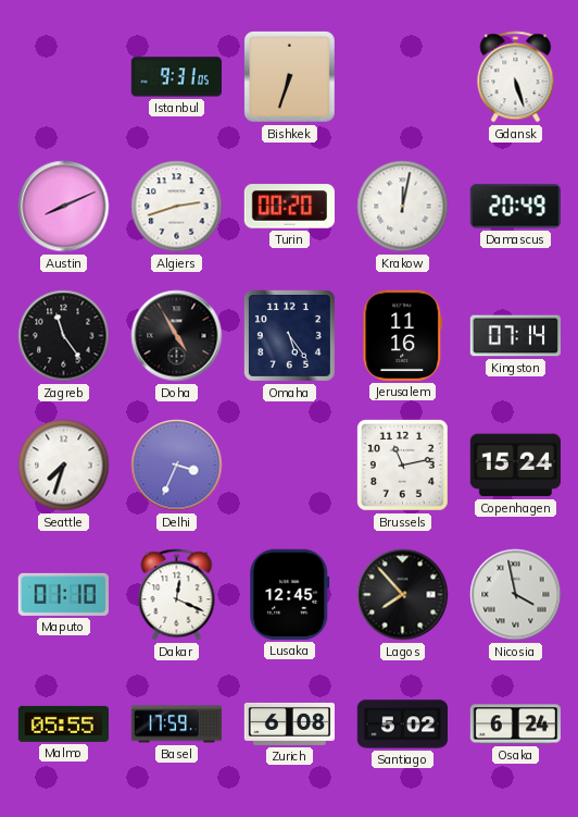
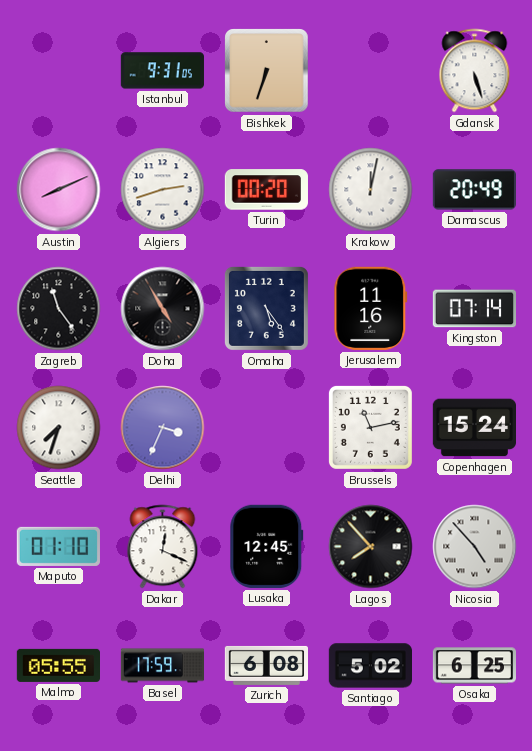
Nicosia: 3:58 -> 4:53
Osaka: 6:24 -> 6:25
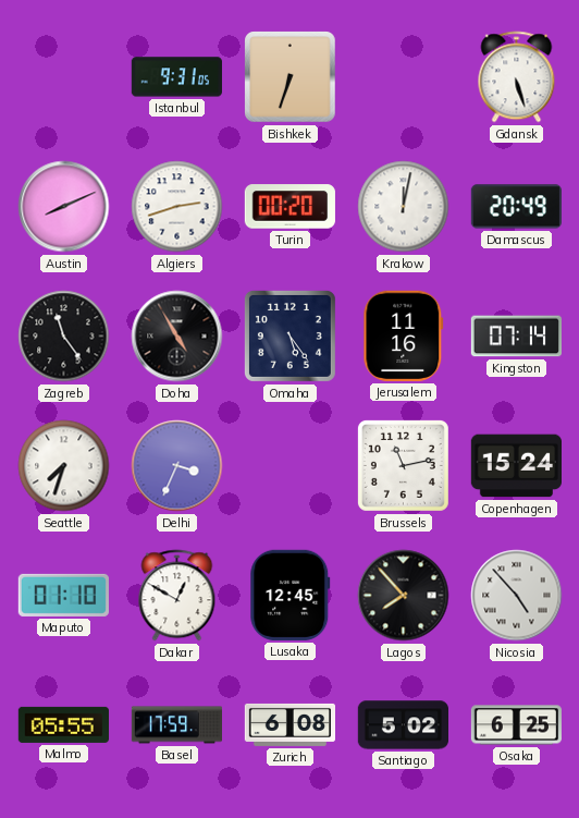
Dakar: 12:19 -> 12:50
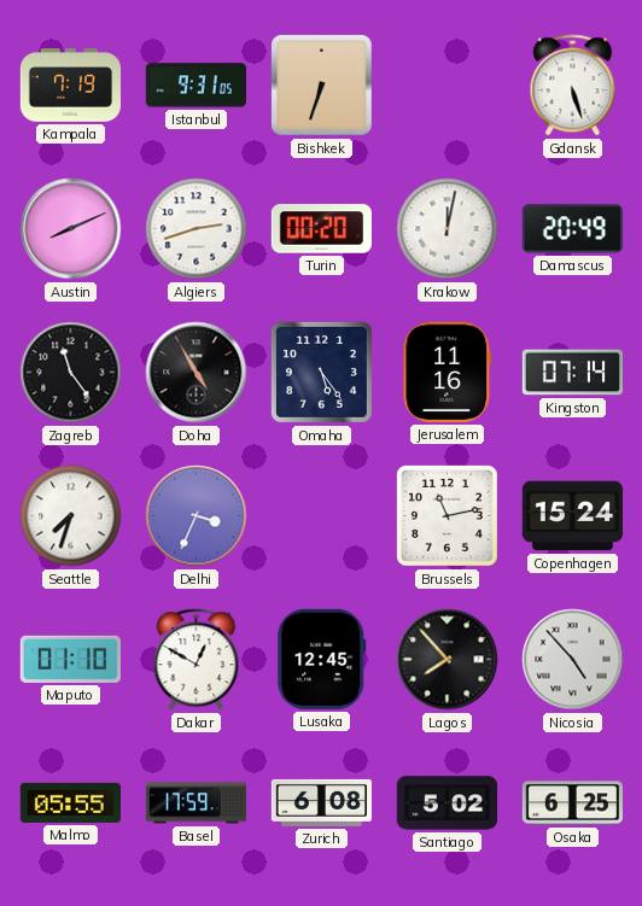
Kampala: none -> 7:19
